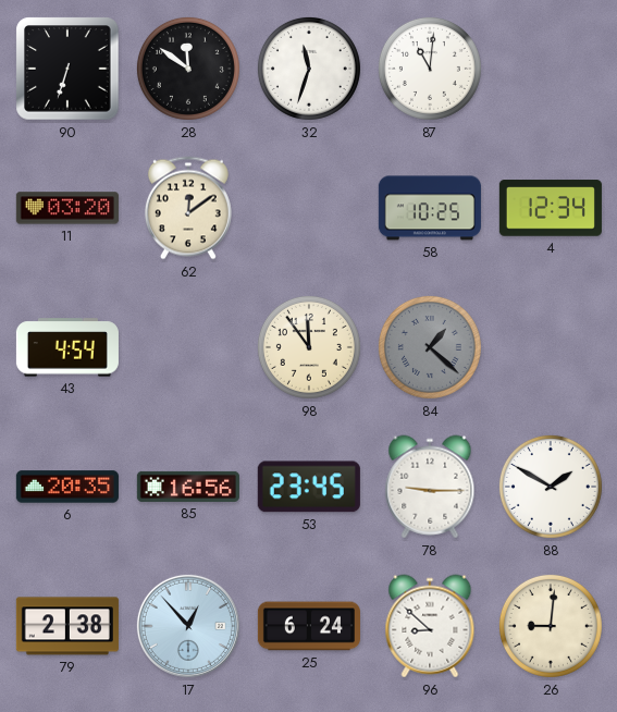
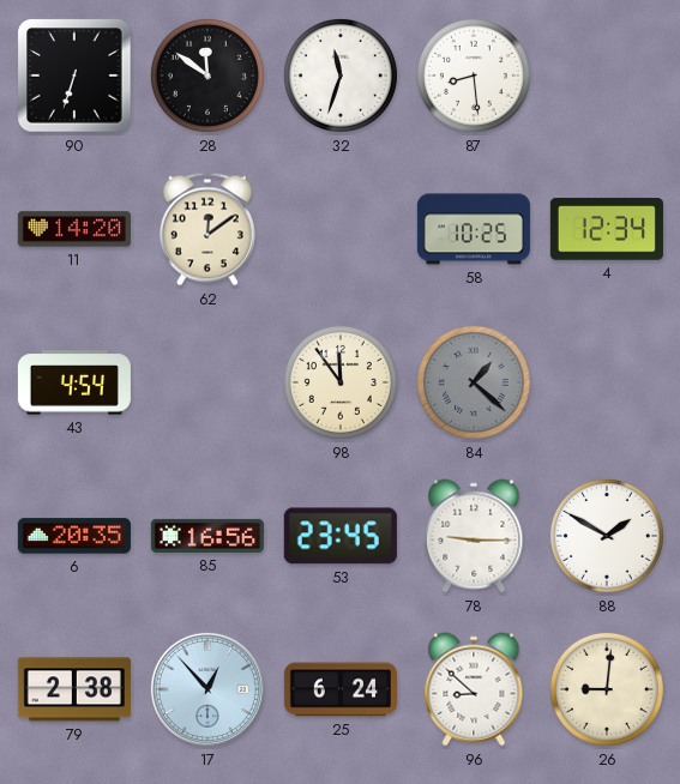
87: 11:01 -> 8:29
11: 03:20 -> 14:20
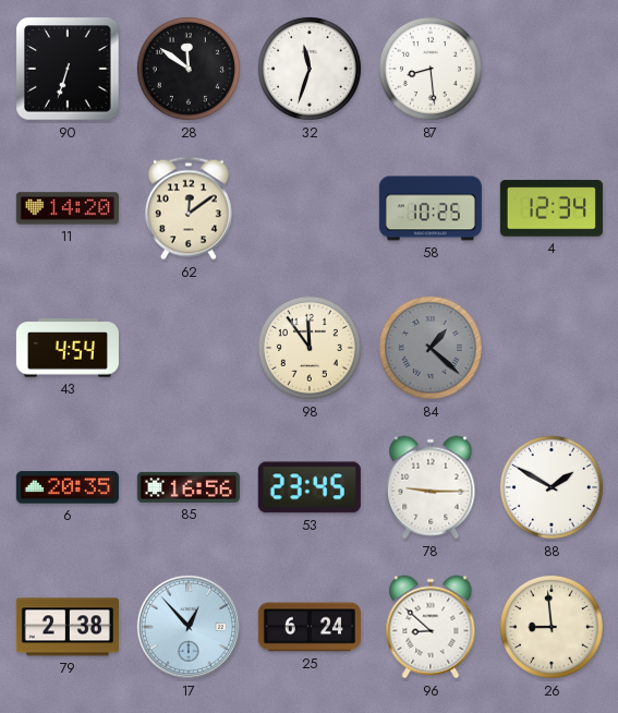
26: 9:01 -> 8:59
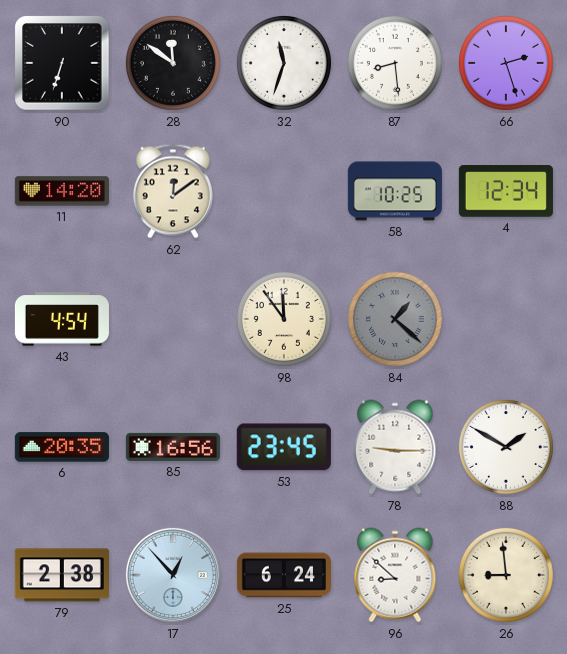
66: none -> 2:27
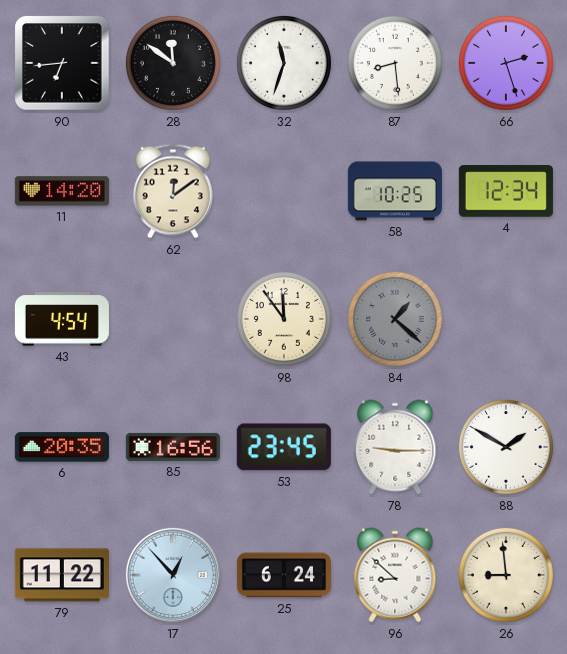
90: 6:33 -> 6:44
79: 2:38 -> 11:22
